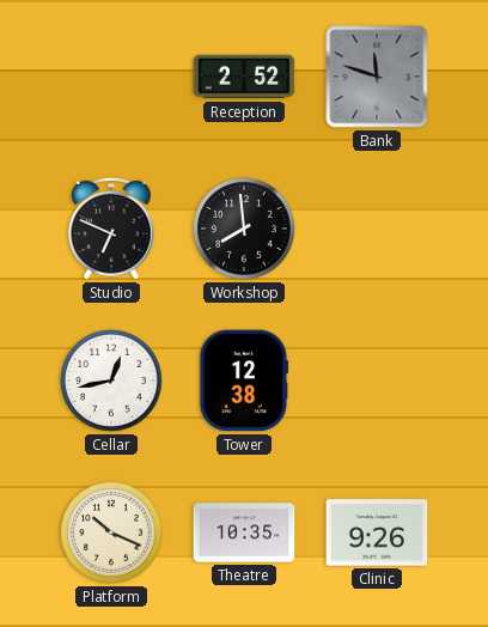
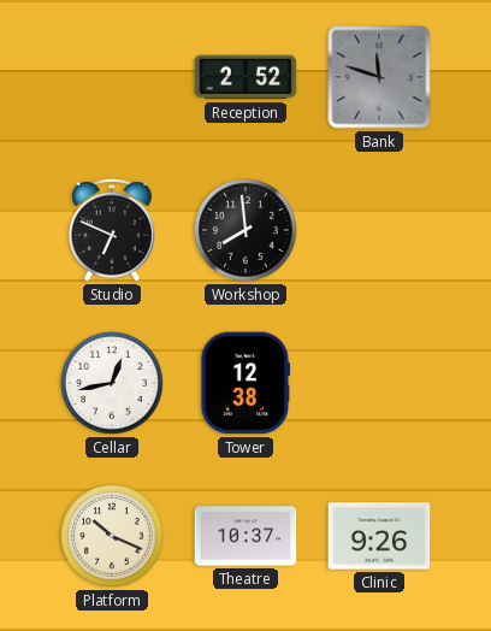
Theatre: 10:35 -> 10:37
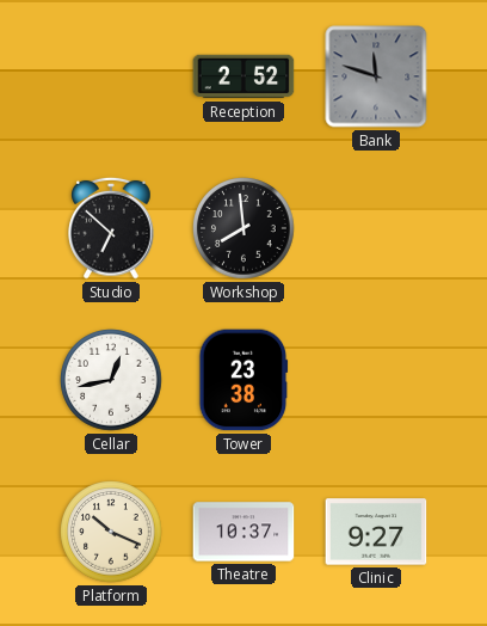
Studio: 6:49 -> 6:52
Tower: 12:38 -> 23:38
Clinic: 9:26 -> 9:27
